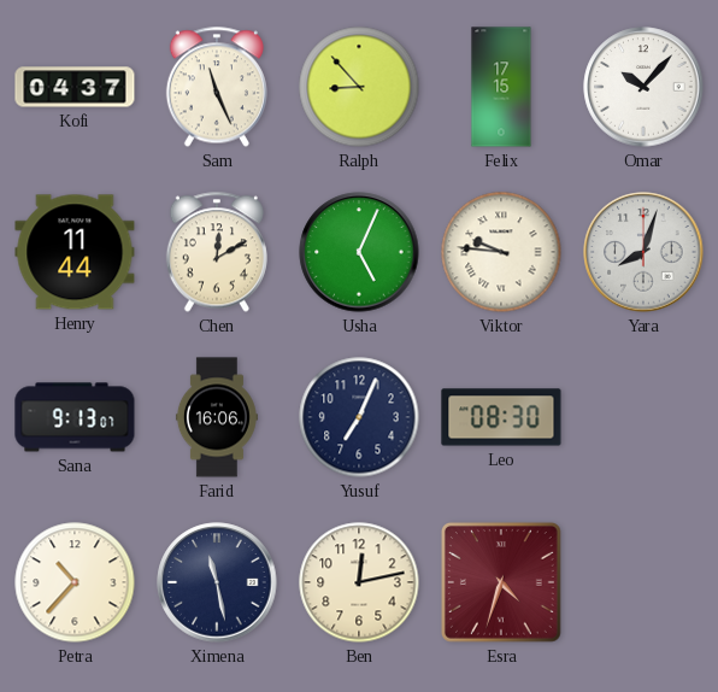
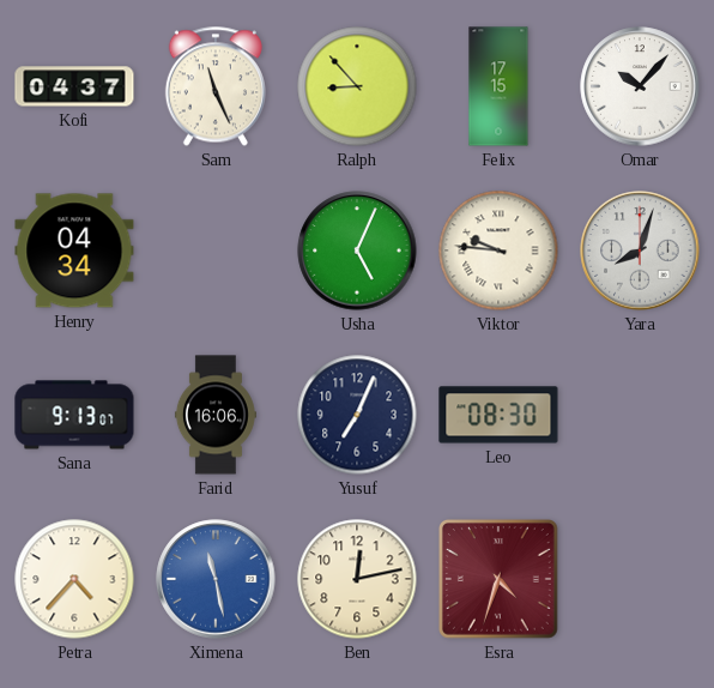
Henry: 11:44 -> 04:34
Chen: 12:10 -> none
Petra: 10:37 -> 4:37
Ximena dial: navy -> blue
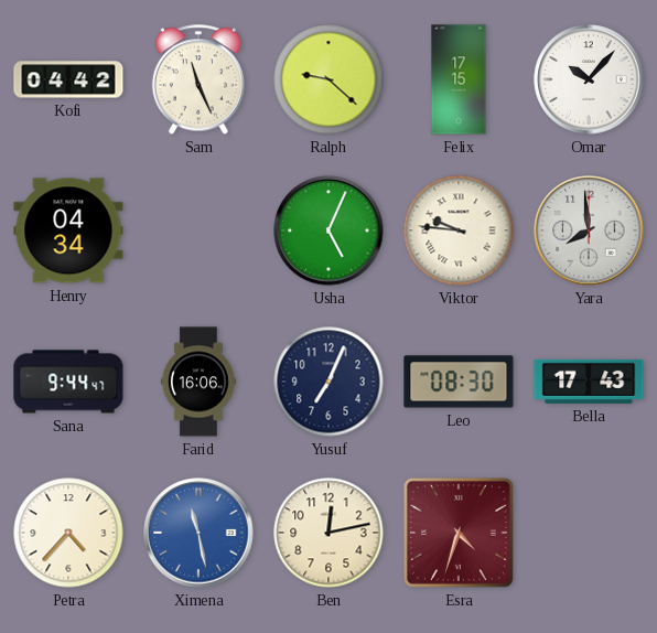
Kofi: 04:37 -> 04:42
Ralph: 8:53 -> 9:22
Yara: 8:03 -> 7:59
Sana: 9:13 -> 9:44
Bella: none -> 17:43
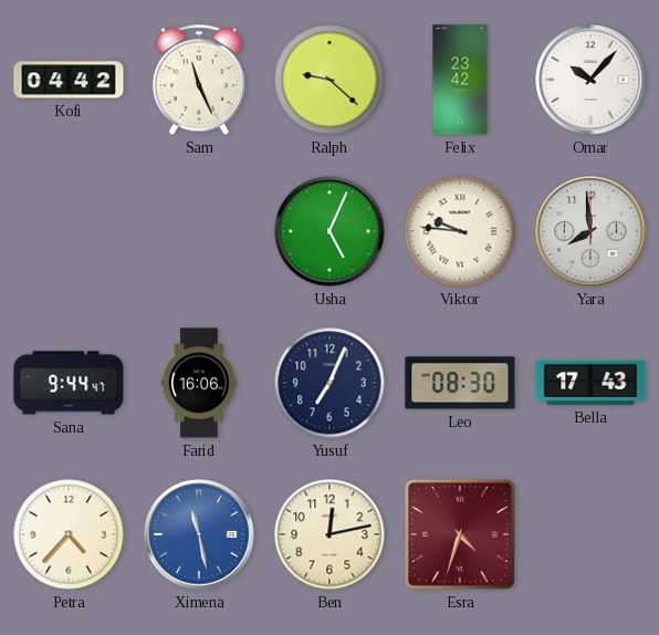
Felix: 17:15 -> 23:42
Henry: 04:34 -> none
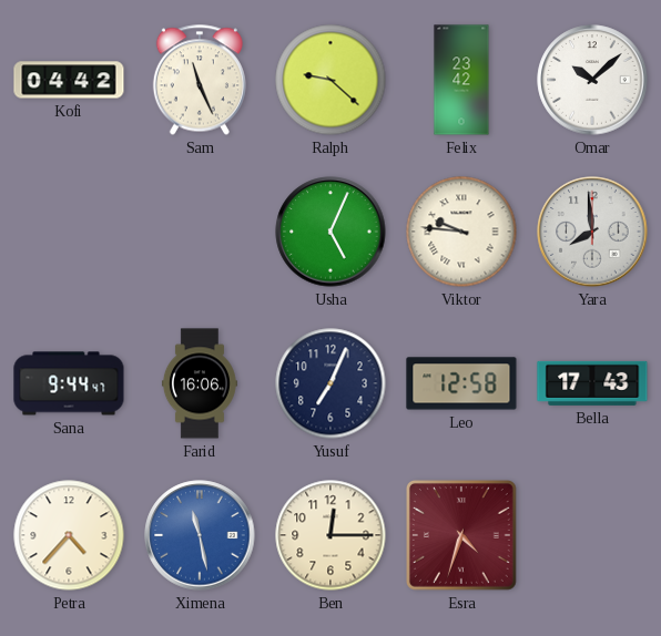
Omar: 10:07 -> 10:08
Leo: 08:30 -> 12:58
Ben: 12:13 -> 12:15
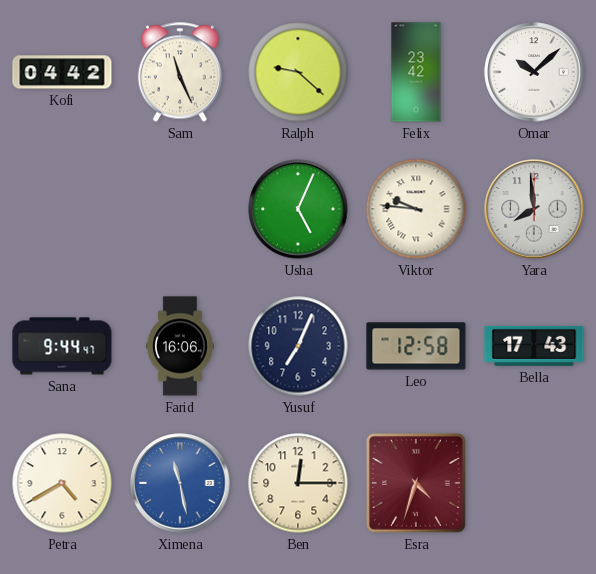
Petra: 4:37 -> 4:40
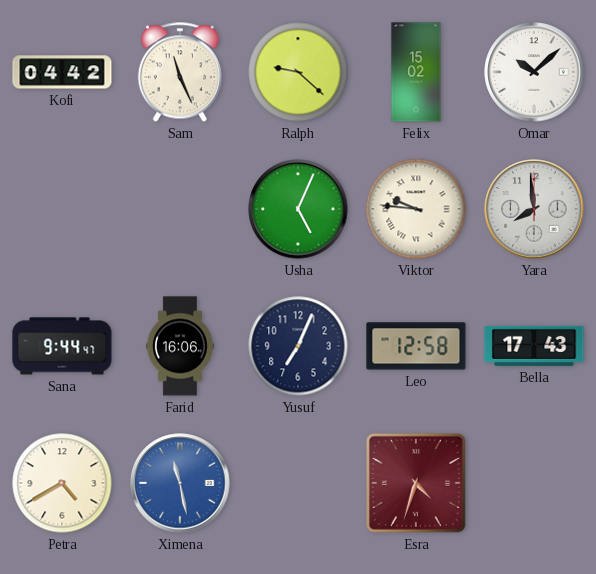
Felix: 23:42 -> 15:02
Ben: 12:15 -> none
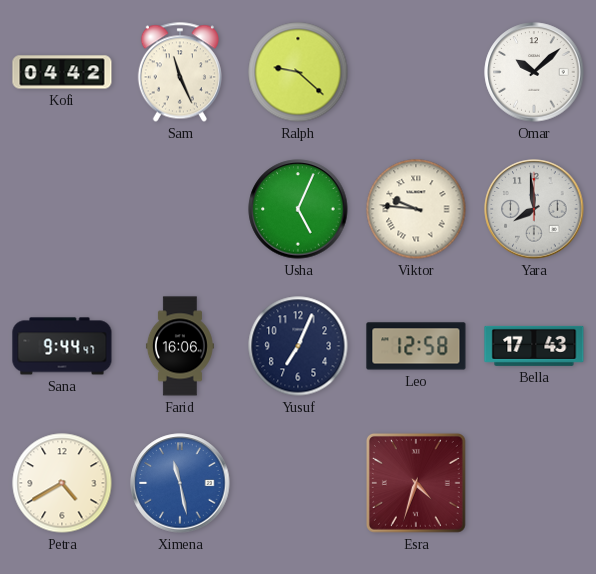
Felix: 15:02 -> none
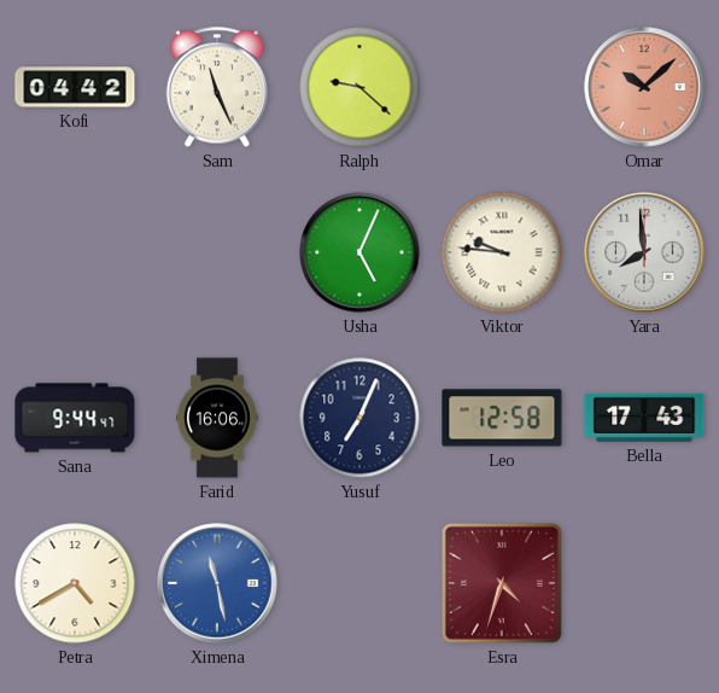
Omar dial: white -> salmon
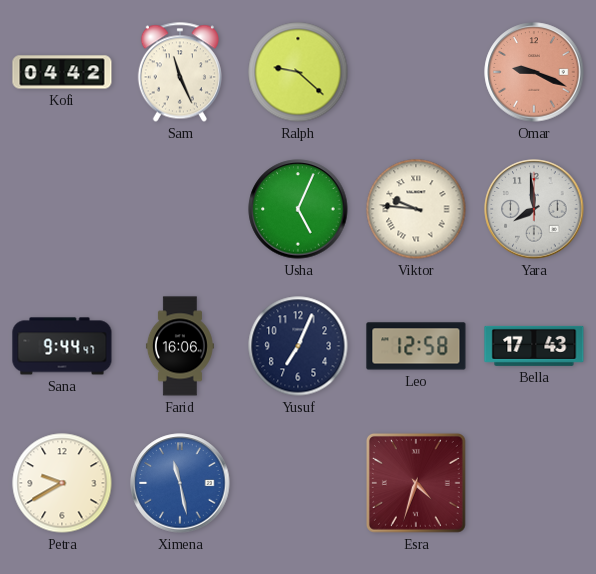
Omar: 10:08 -> 9:19
Petra: 4:40 -> 9:40
